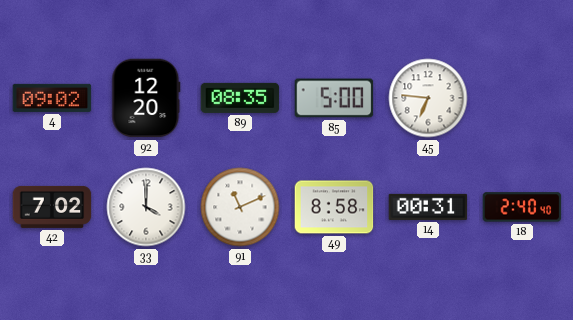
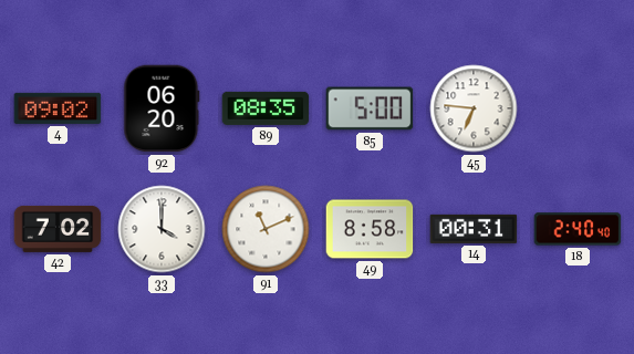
92: 12:20 -> 06:20
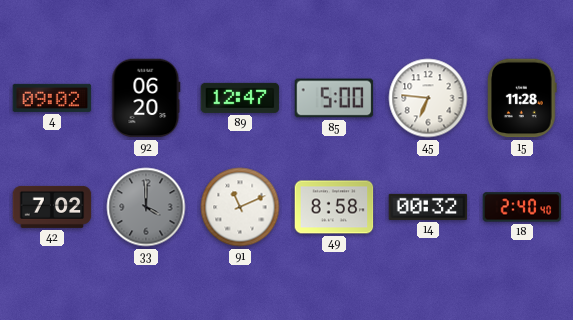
89: 08:35 -> 12:47
15: none -> 11:28
33 dial: white -> grey
14: 00:31 -> 00:32
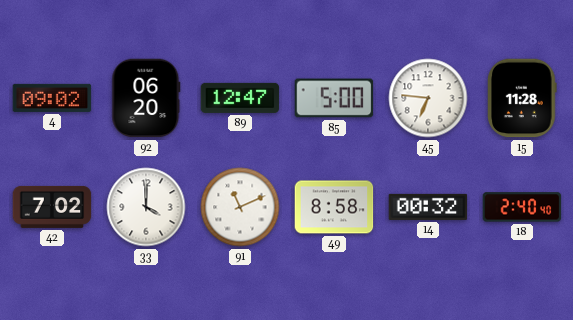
33 dial: grey -> white
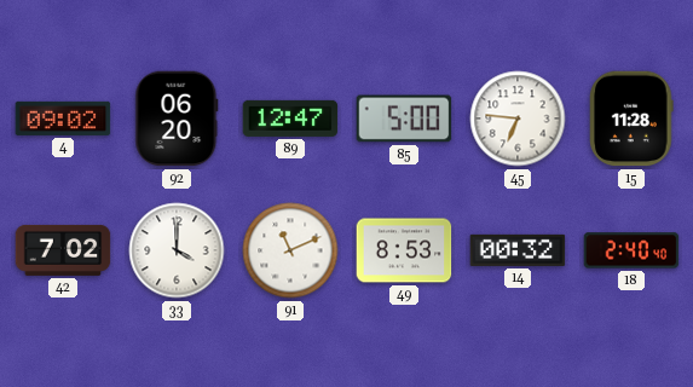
49: 8:58 -> 8:53
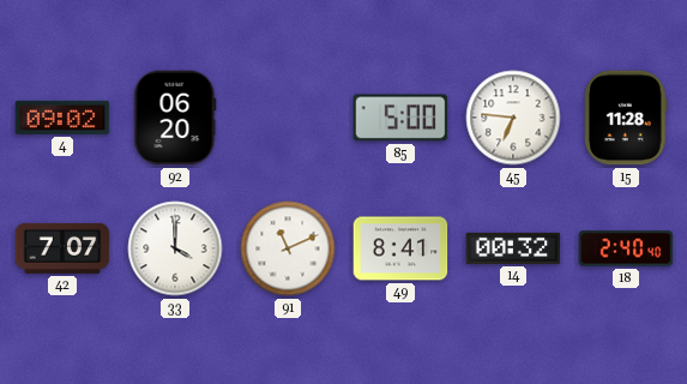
89: 12:47 -> none
42: 7:02 -> 7:07
49: 8:53 -> 8:41
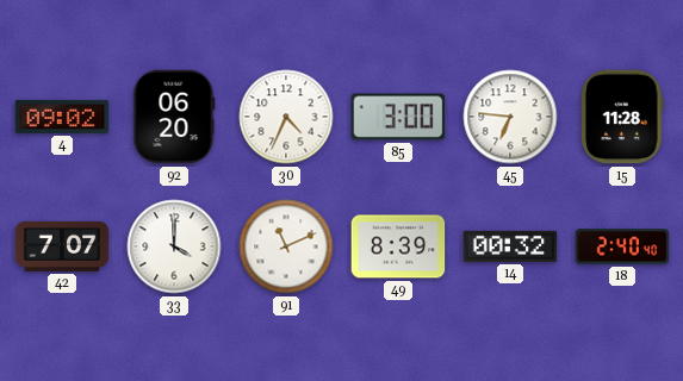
30: none -> 4:34
85: 5:00 -> 3:00
49: 8:41 -> 8:39
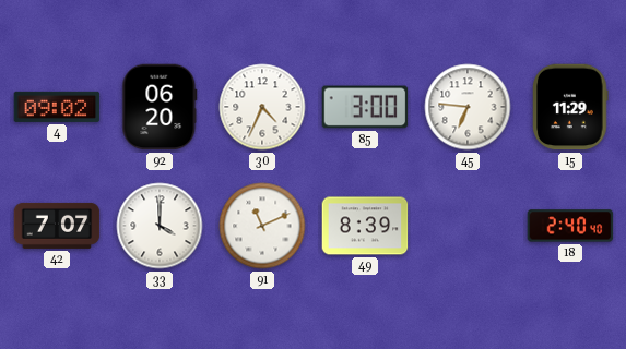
15: 11:28 -> 11:29
14: 00:32 -> none
